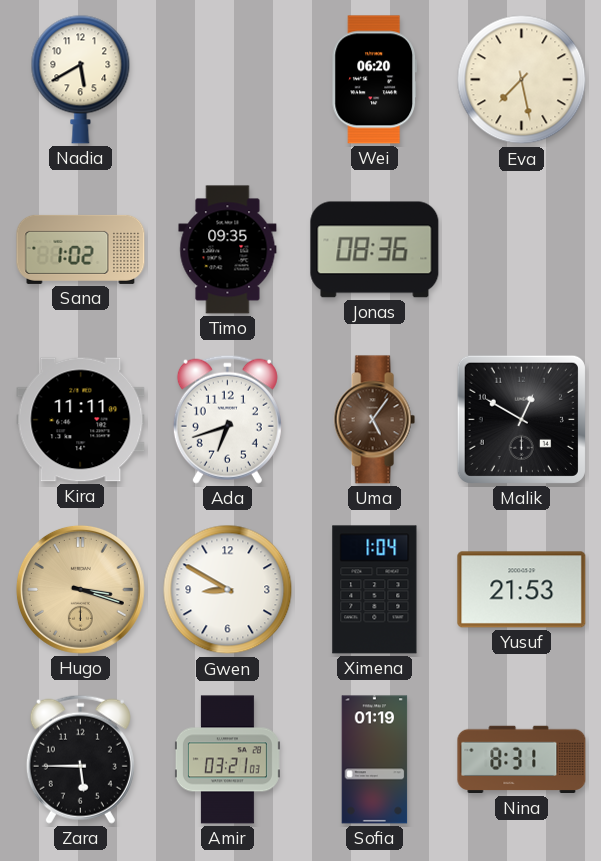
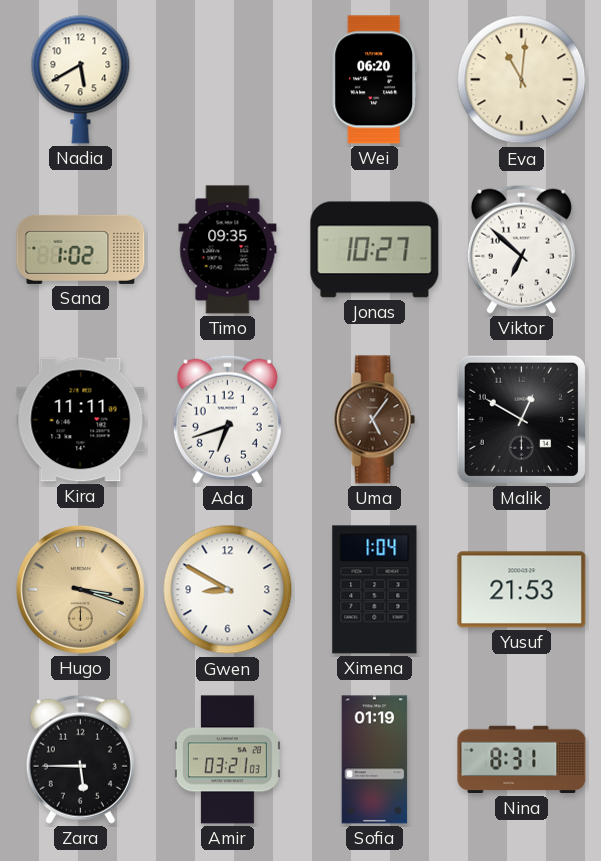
Eva: 7:28 -> 11:01
Jonas: 08:36 -> 10:27
Viktor: none -> 6:52
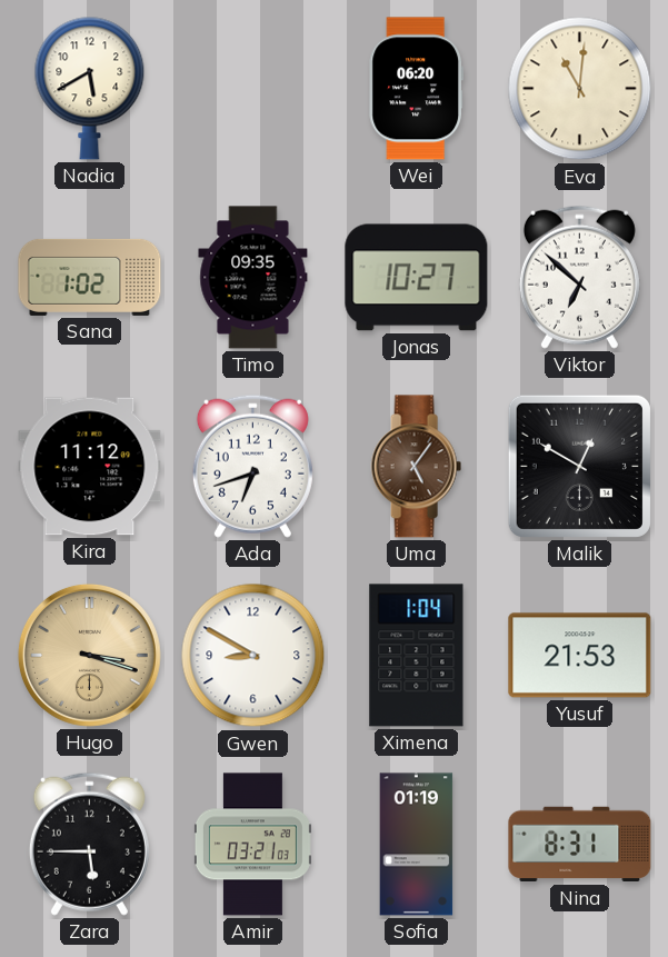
Kira: 11:11 -> 11:12
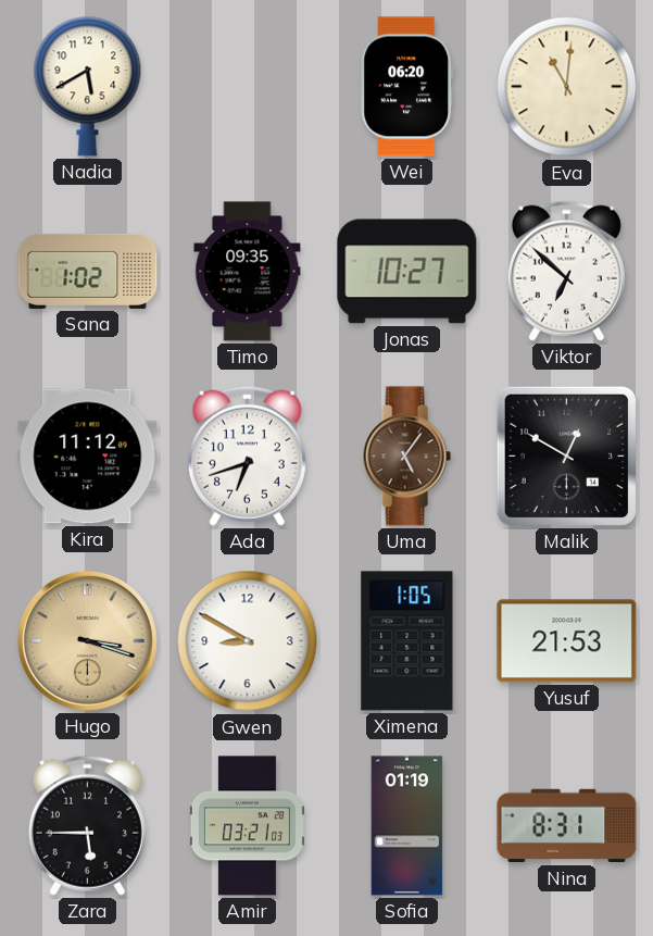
Ximena: 1:04 -> 1:05
